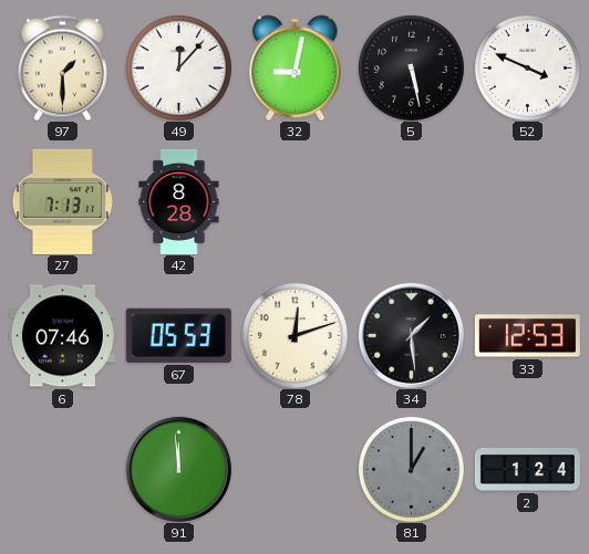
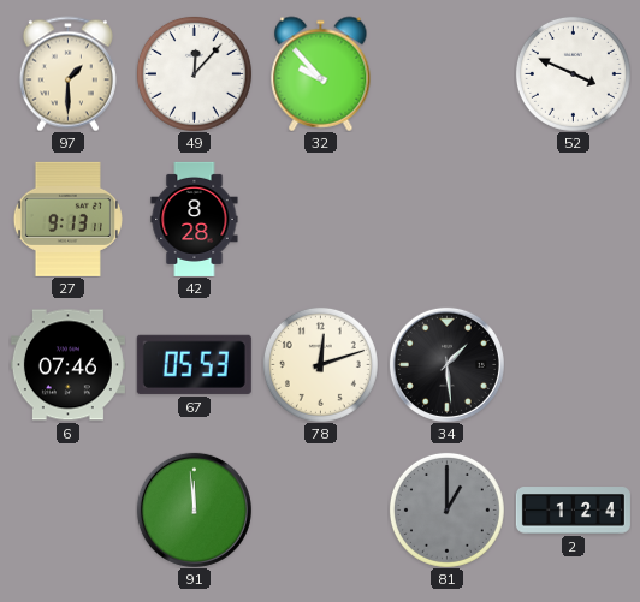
32: 9:02 -> 9:53
5: 5:28 -> none
27: 7:13 -> 9:13
33: 12:53 -> none
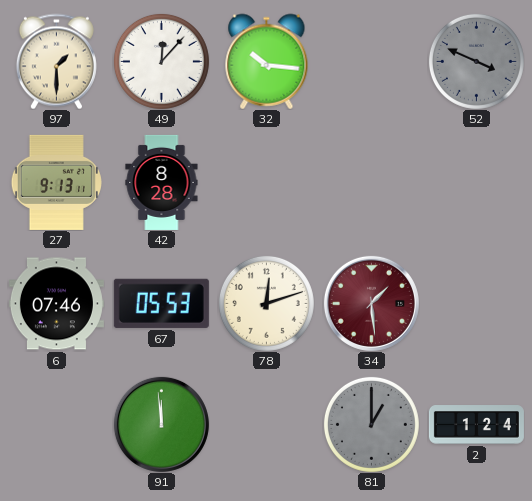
32: 9:53 -> 10:16
52 dial: white -> grey
34 dial: black -> burgundy
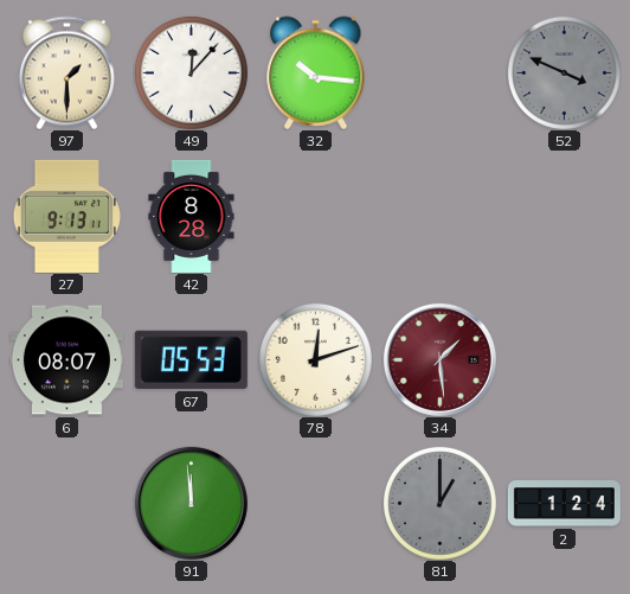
6: 07:46 -> 08:07
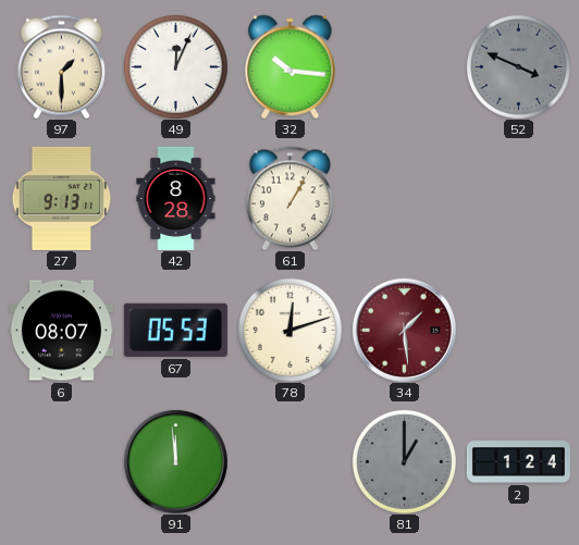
49: 12:07 -> 12:04
61: none -> 1:05
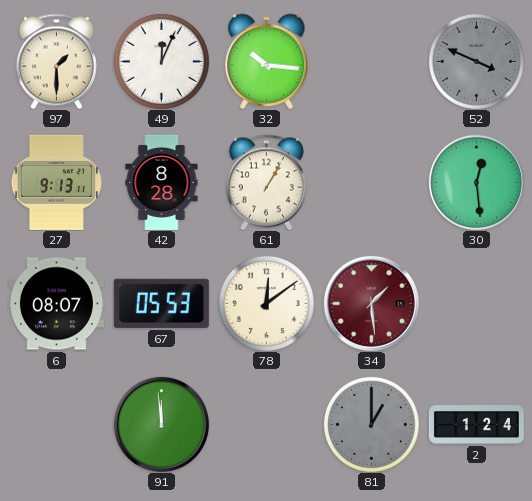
30: none -> 12:29
78: 12:12 -> 12:09
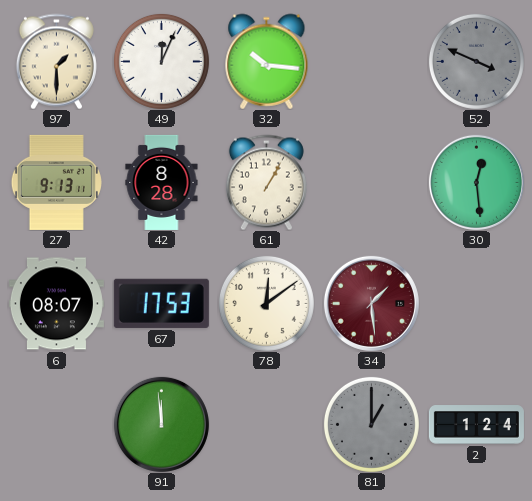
67: 05:53 -> 17:53
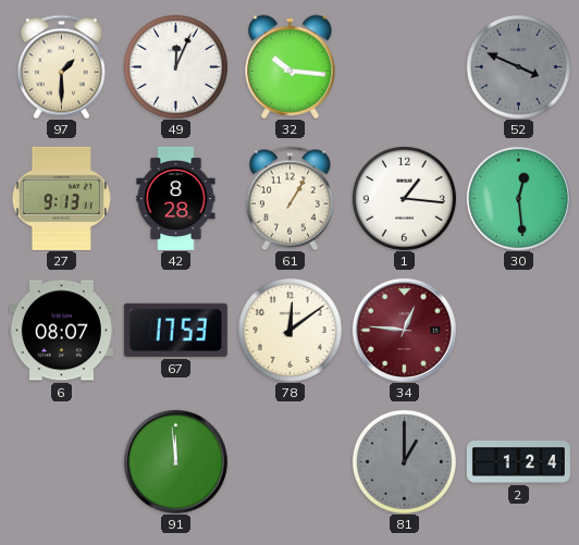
1: none -> 1:16
34: 1:29 -> 12:46
